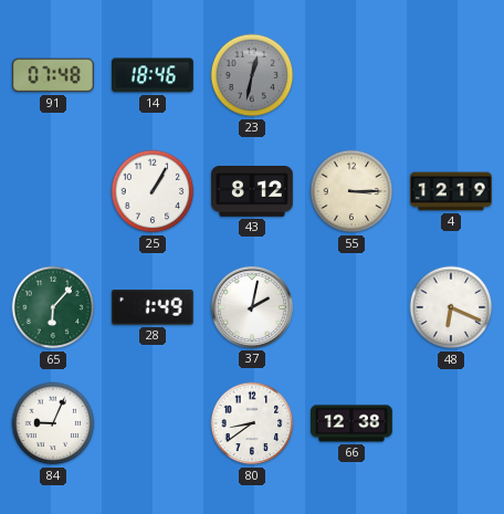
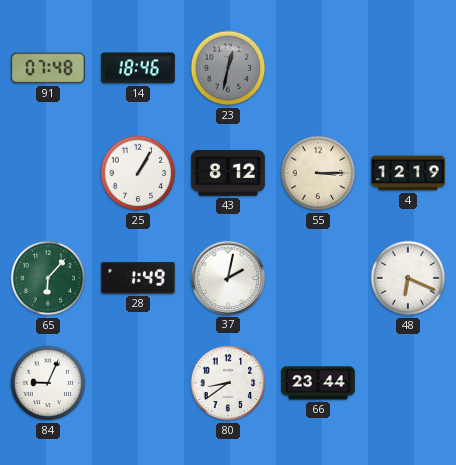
66: 12:38 -> 23:44
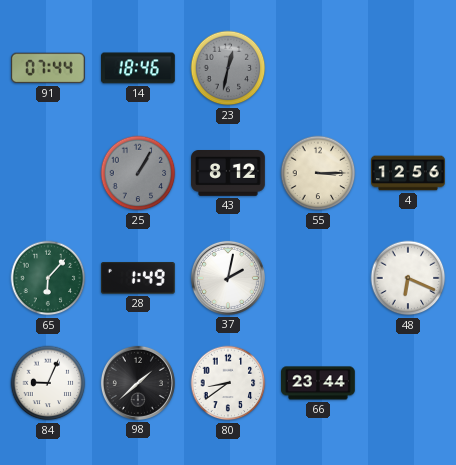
91: 07:48 -> 07:44
25 dial: white -> grey
4: 12:19 -> 12:56
98: none -> 1:38
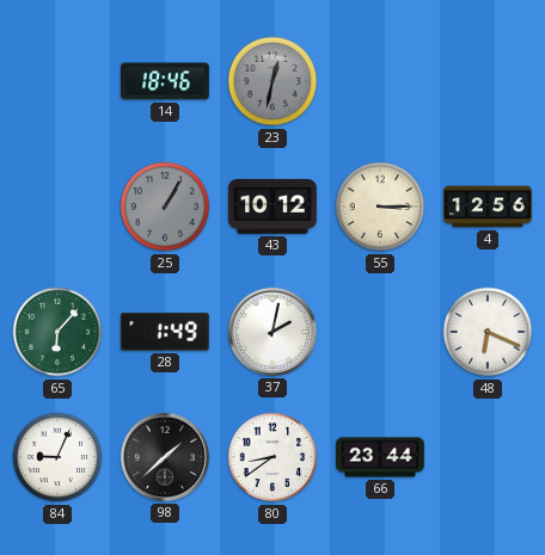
91: 07:44 -> none
43: 8:12 -> 10:12
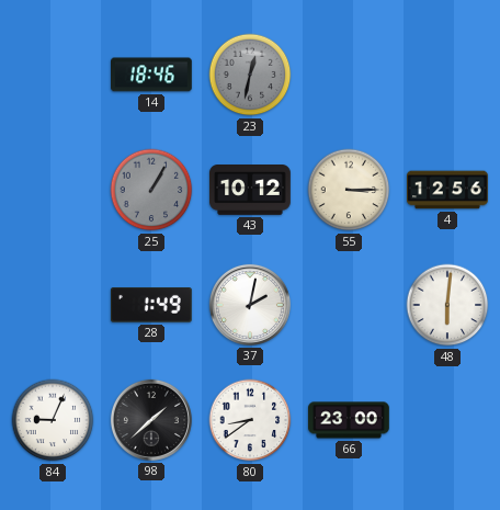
65: 6:07 -> none
48: 6:19 -> 6:01
66: 23:44 -> 23:00
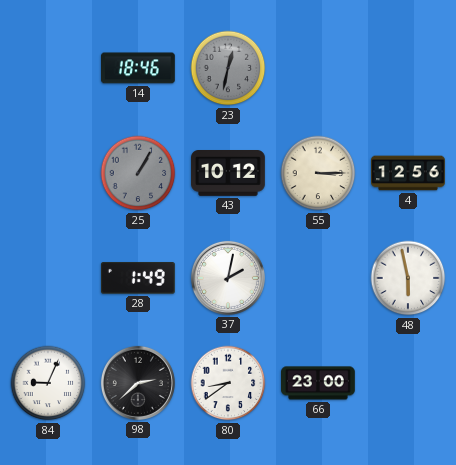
48: 6:01 -> 5:58
98: 1:38 -> 2:38
